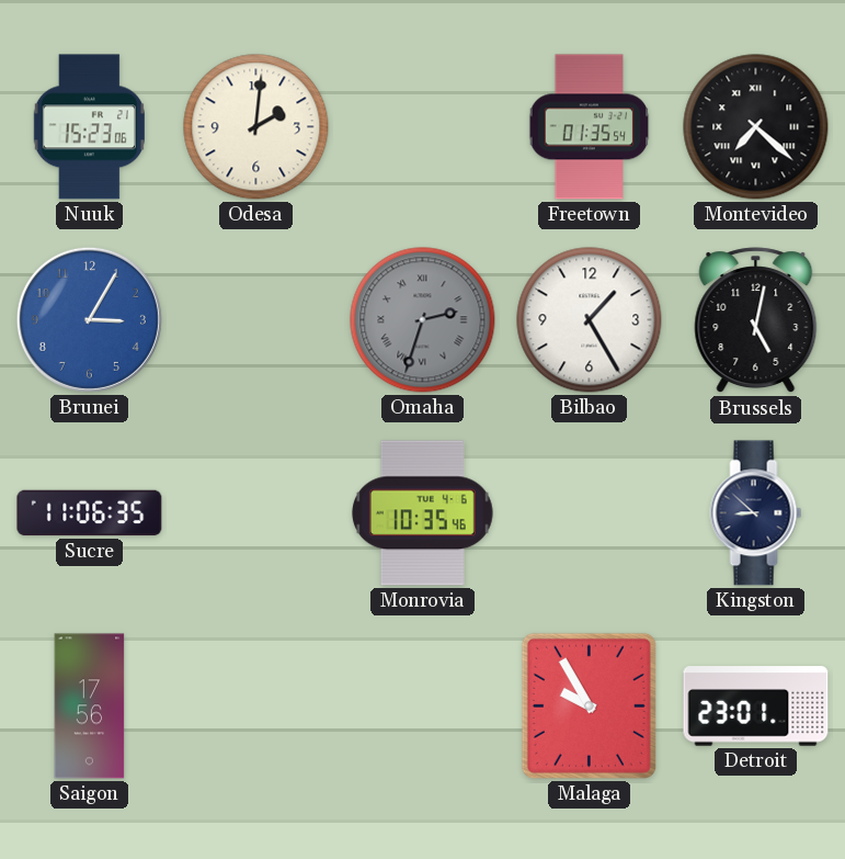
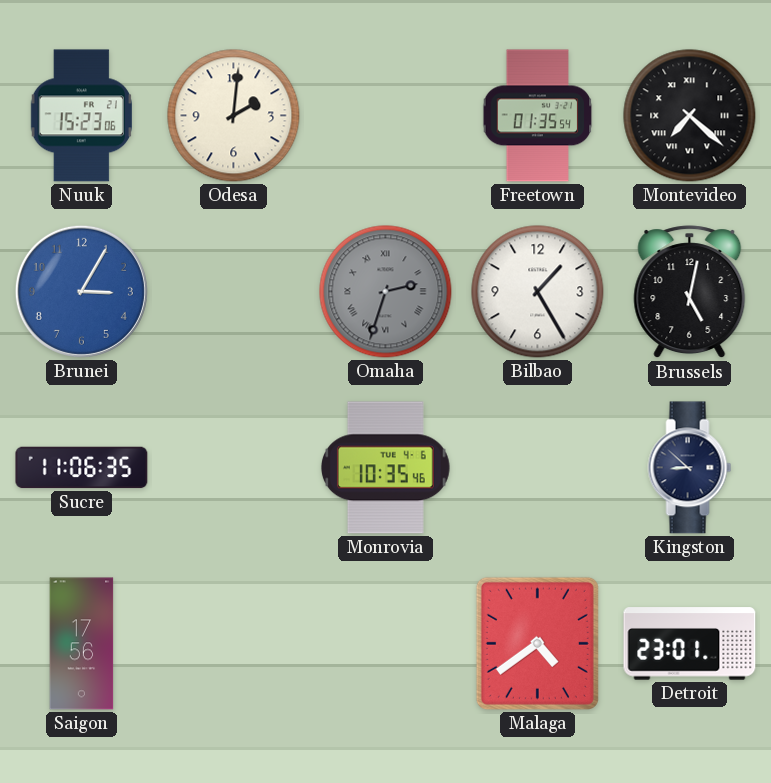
Malaga: 9:55 -> 4:39
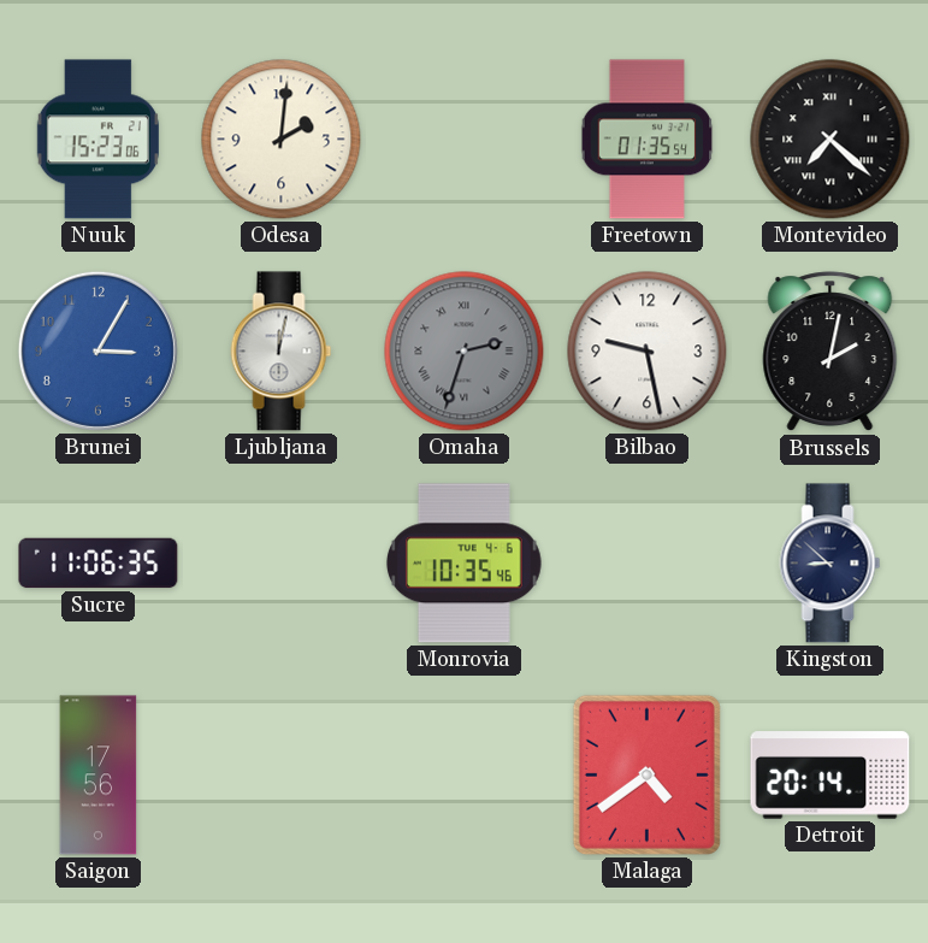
Ljubljana: none -> 12:02
Bilbao: 1:25 -> 9:28
Brussels: 5:02 -> 2:02
Detroit: 23:01 -> 20:14
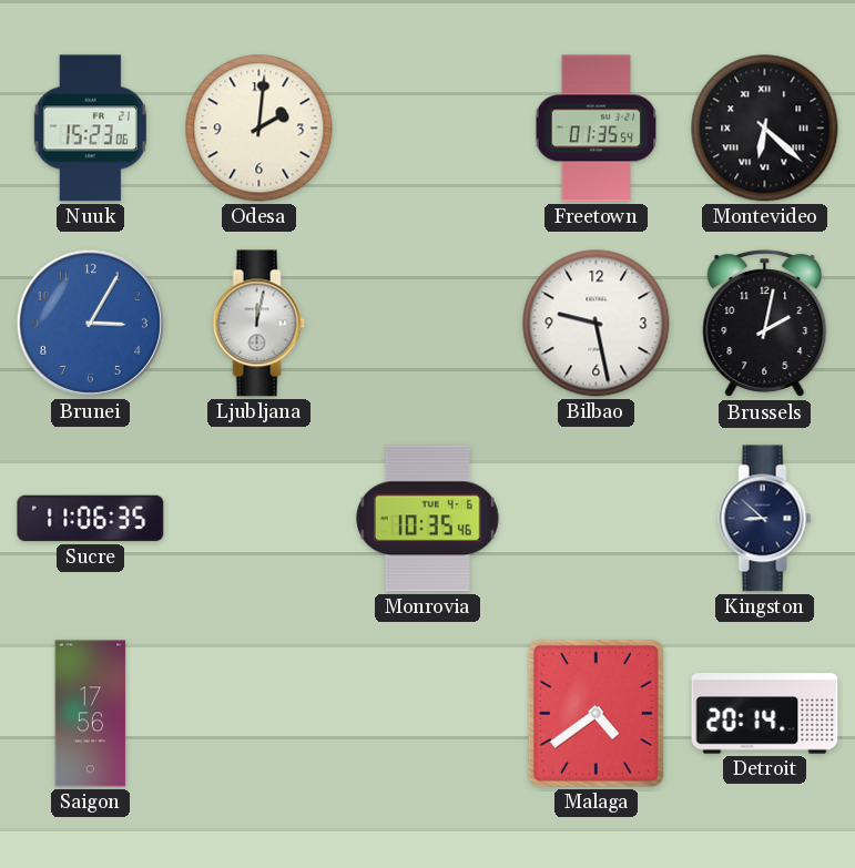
Montevideo: 7:22 -> 6:22
Omaha: 2:33 -> none
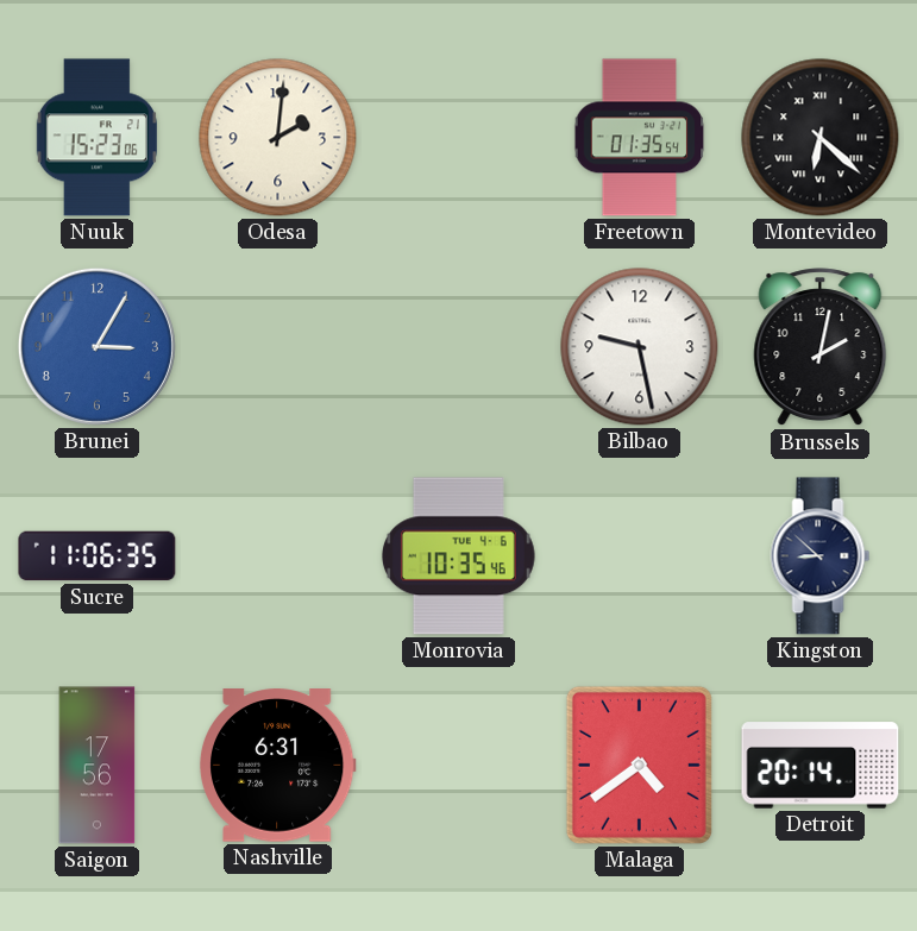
Ljubljana: 12:02 -> none
Nashville: none -> 6:31
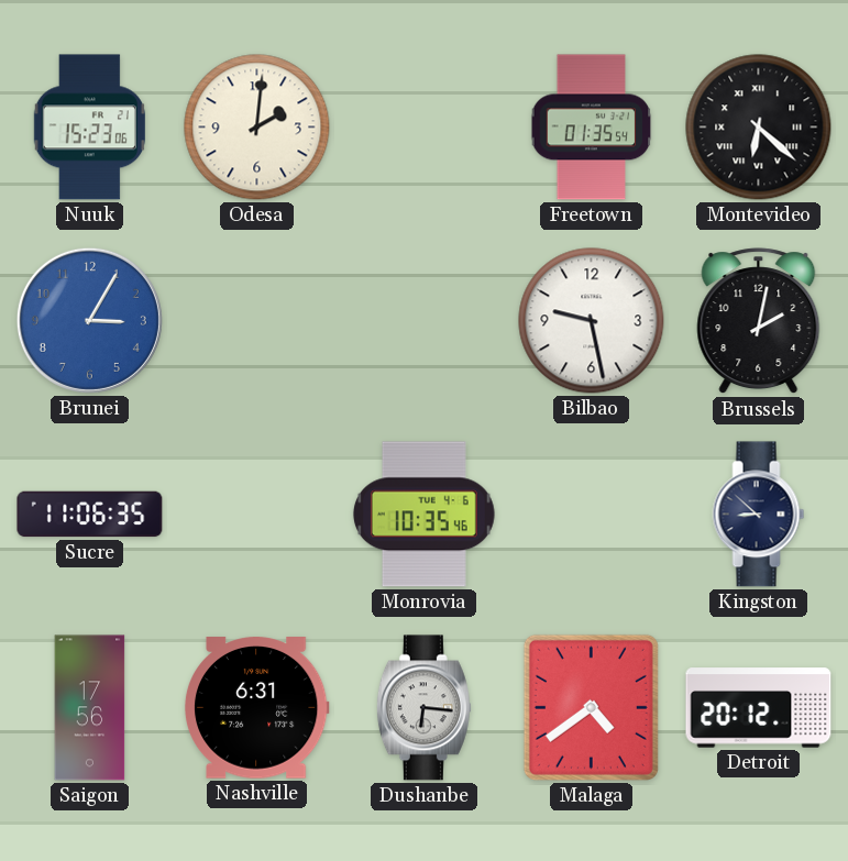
Dushanbe: none -> 6:16
Detroit: 20:14 -> 20:12
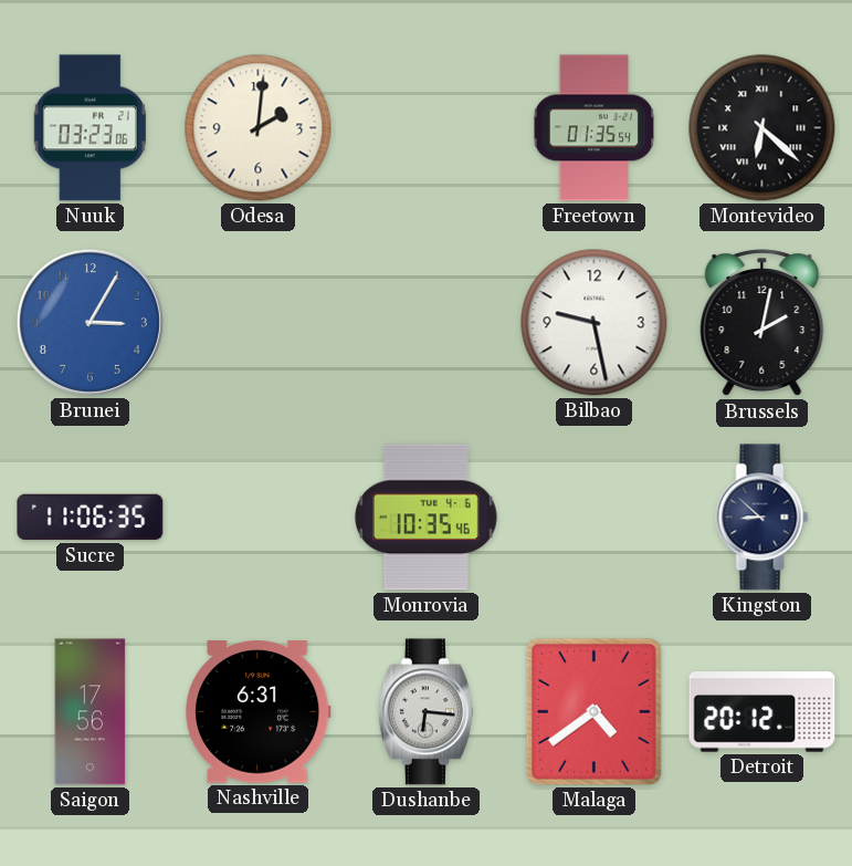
Nuuk: 15:23 -> 03:23
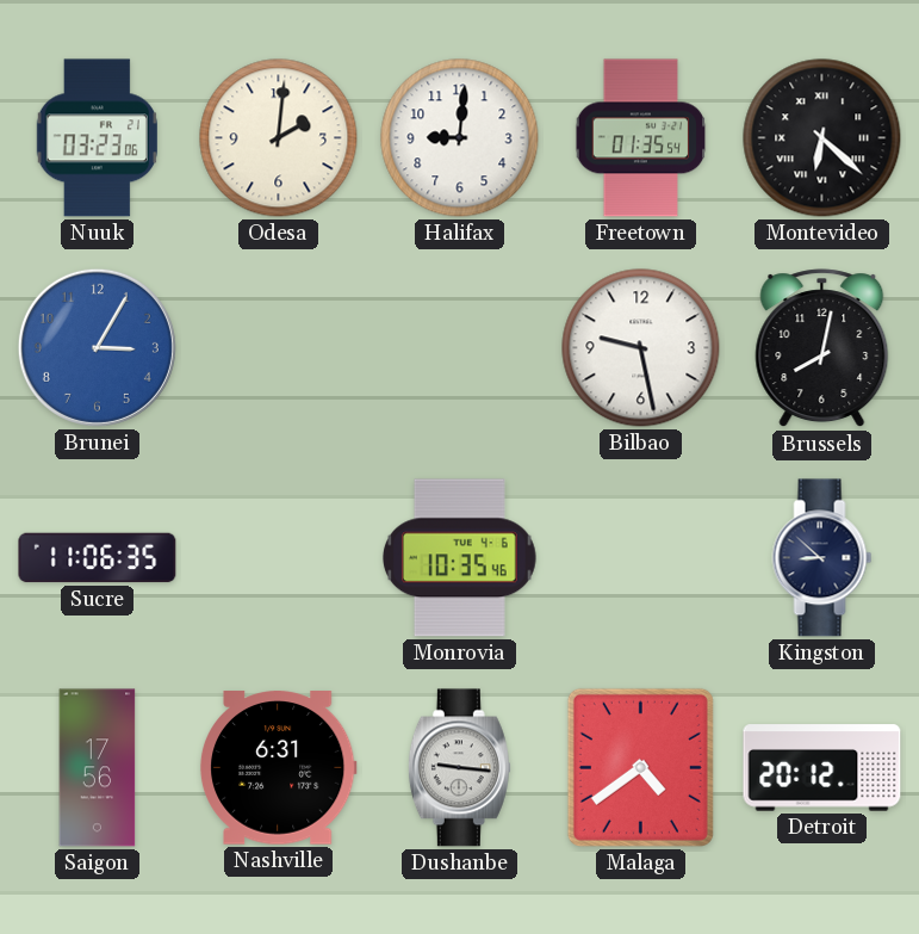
Halifax: none -> 9:01
Brussels: 2:02 -> 8:02
Dushanbe: 6:16 -> 9:16
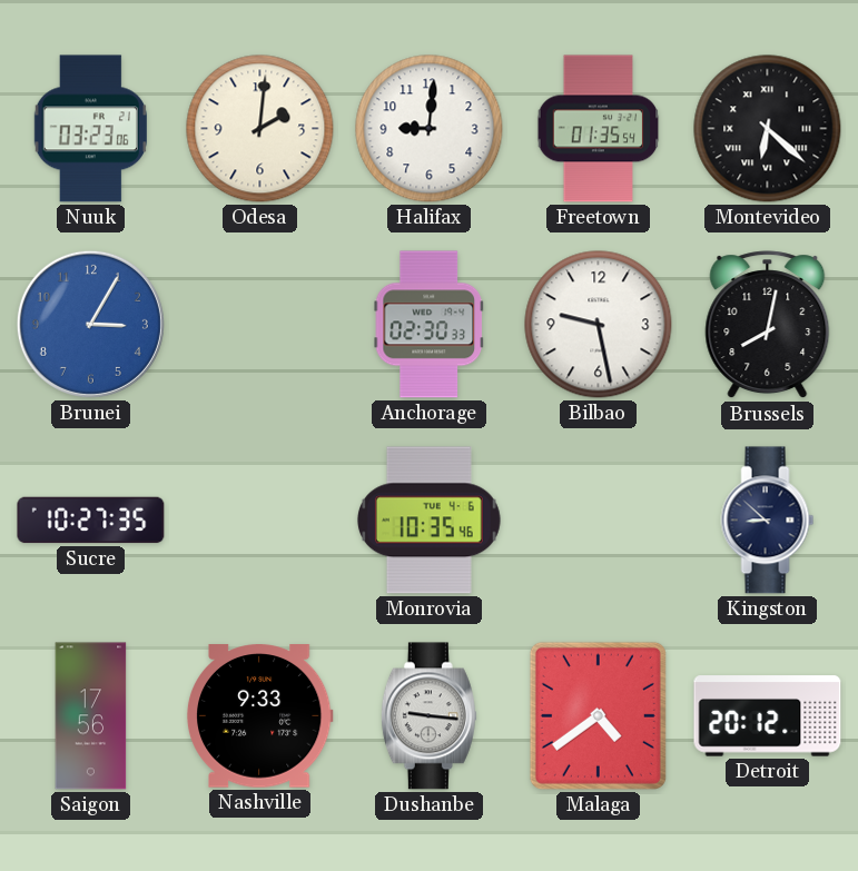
Anchorage: none -> 02:30
Sucre: 11:06 -> 10:27
Nashville: 6:31 -> 9:33
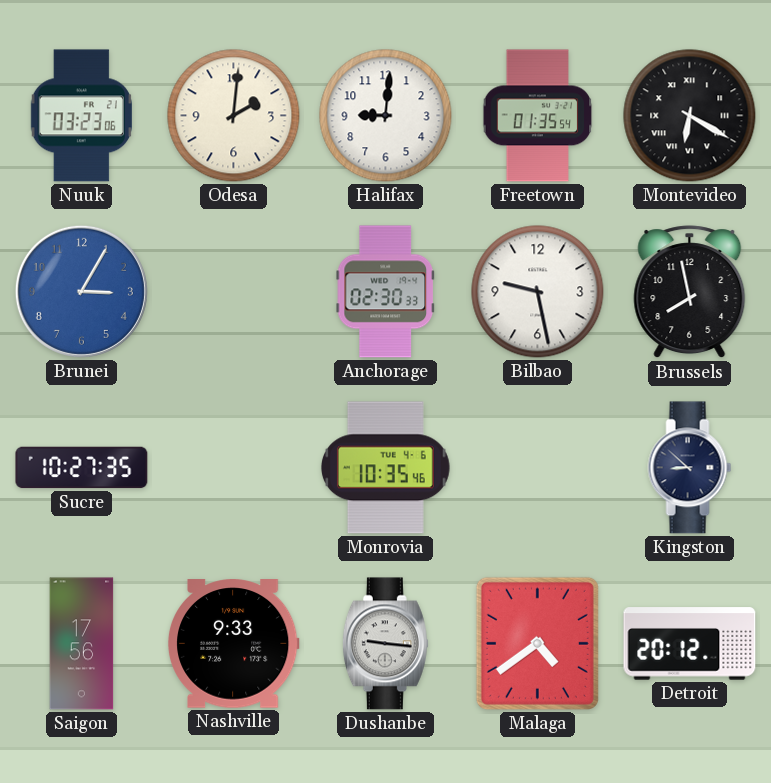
Montevideo: 6:22 -> 6:20
Brussels: 8:02 -> 7:58
